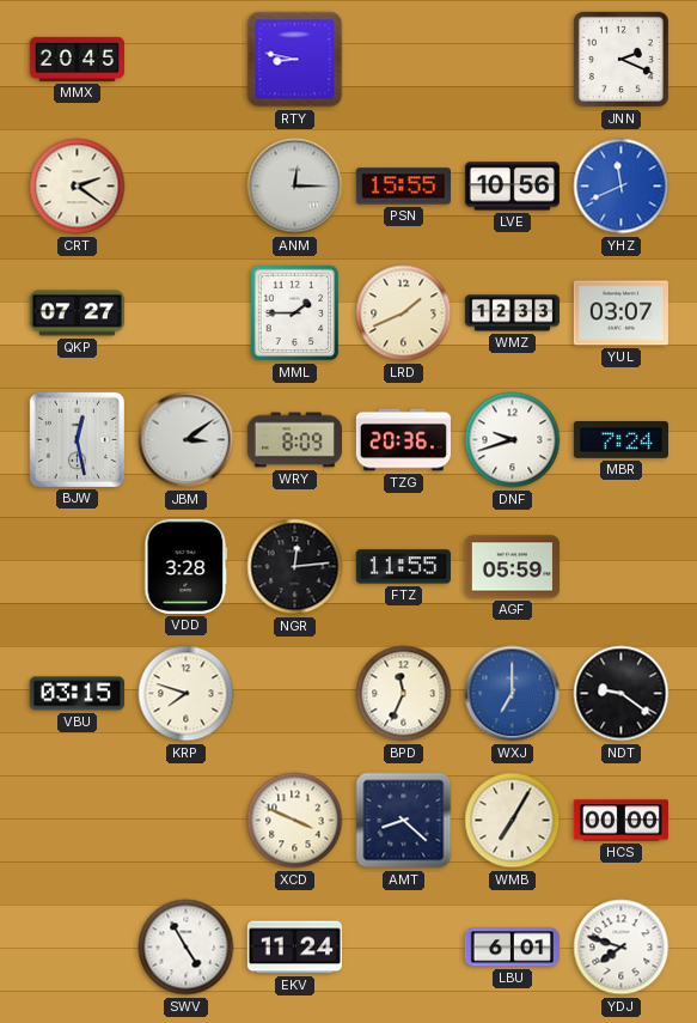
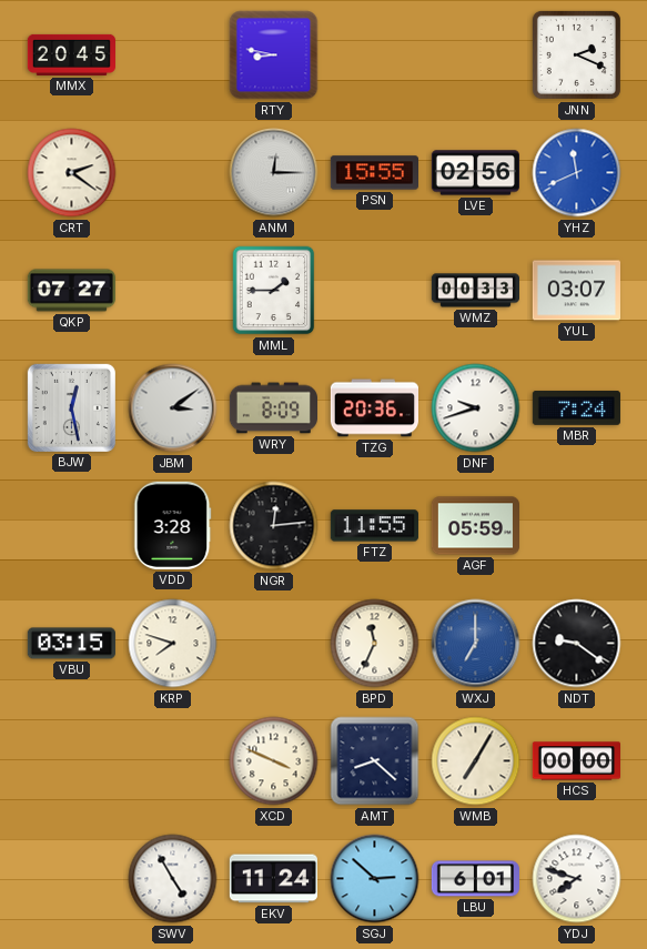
LVE: 10:56 -> 02:56
LRD: 1:41 -> none
WMZ: 12:33 -> 00:33
SGJ: none -> 2:52
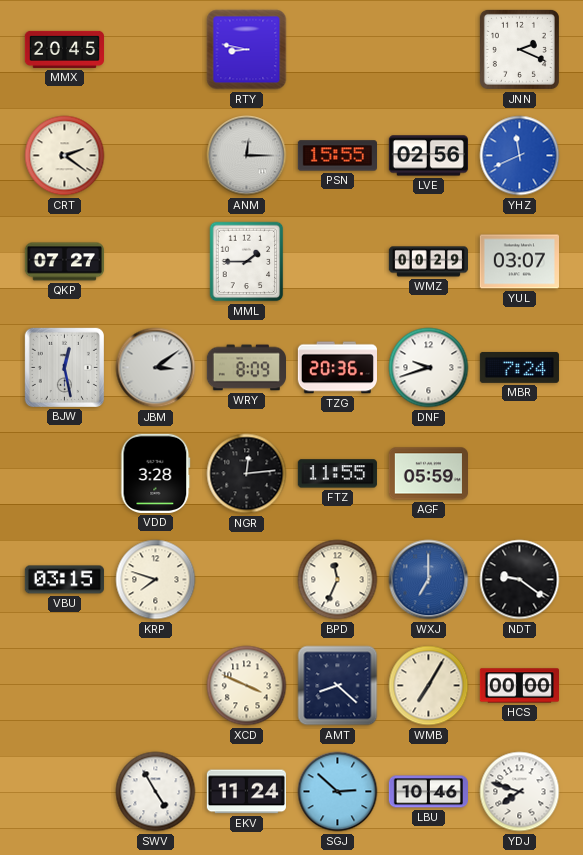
WMZ: 00:33 -> 00:29
LBU: 6:01 -> 10:46
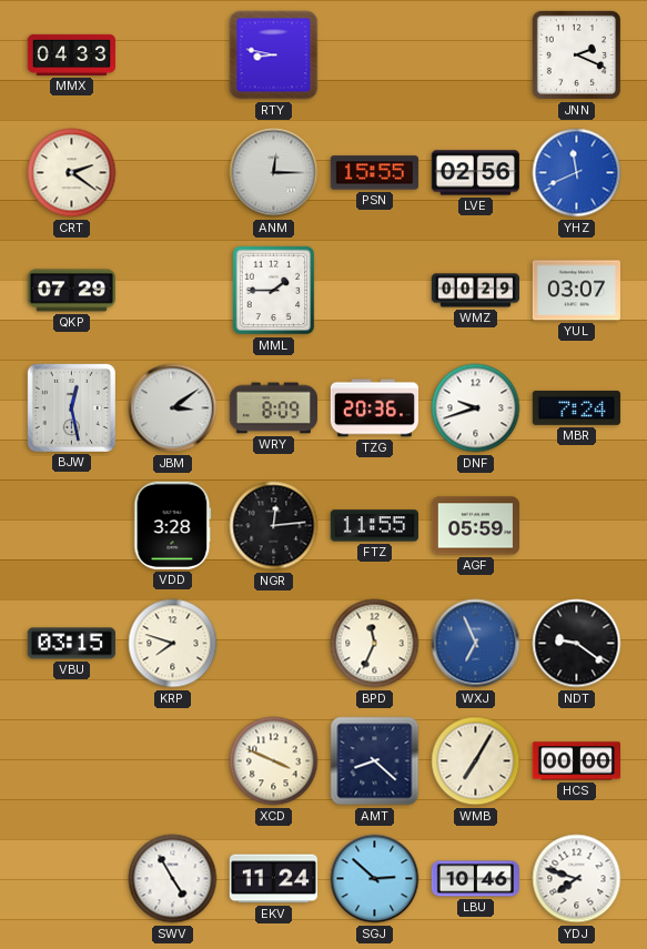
MMX: 20:45 -> 04:33
QKP: 07:27 -> 07:29
WXJ: 7:00 -> 6:56
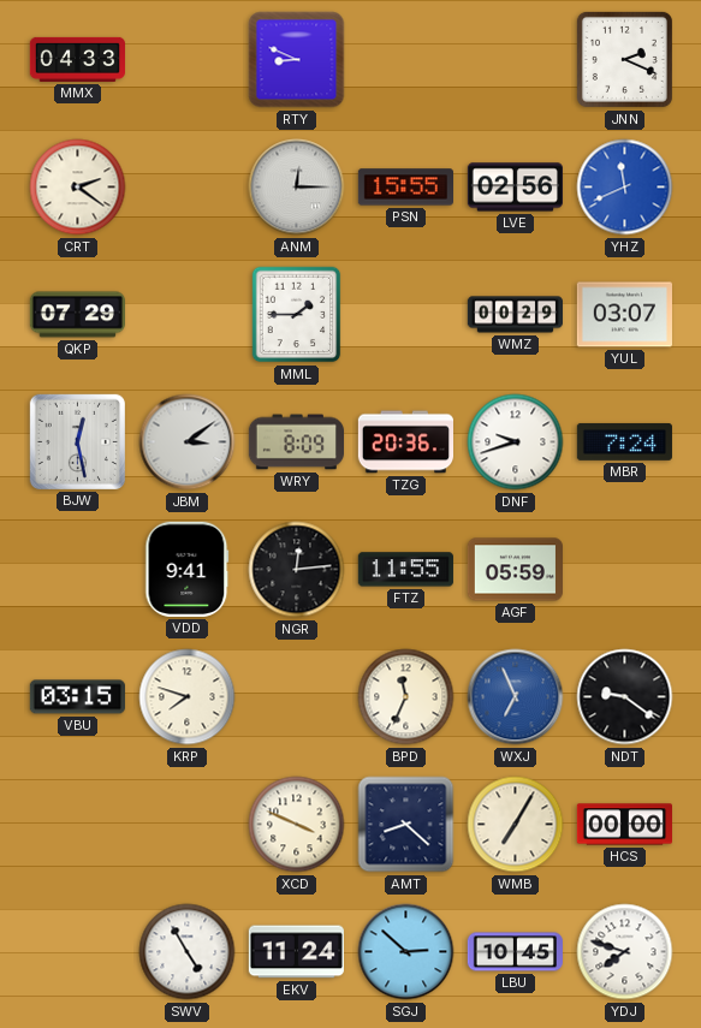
RTY: 8:47 -> 8:49
VDD: 3:28 -> 9:41
LBU: 10:46 -> 10:45
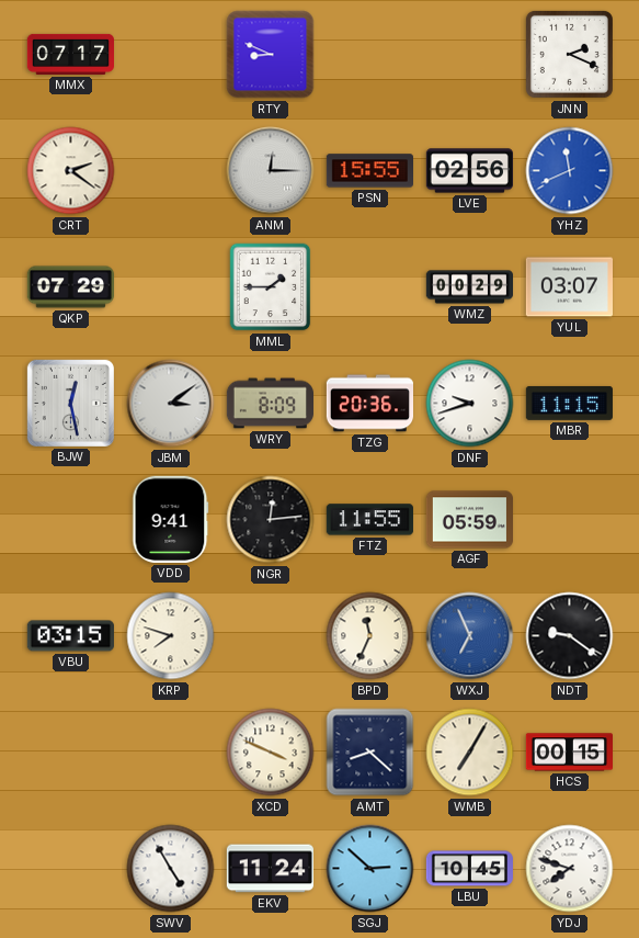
MMX: 04:33 -> 07:17
MBR: 7:24 -> 11:15
HCS: 00:00 -> 00:15
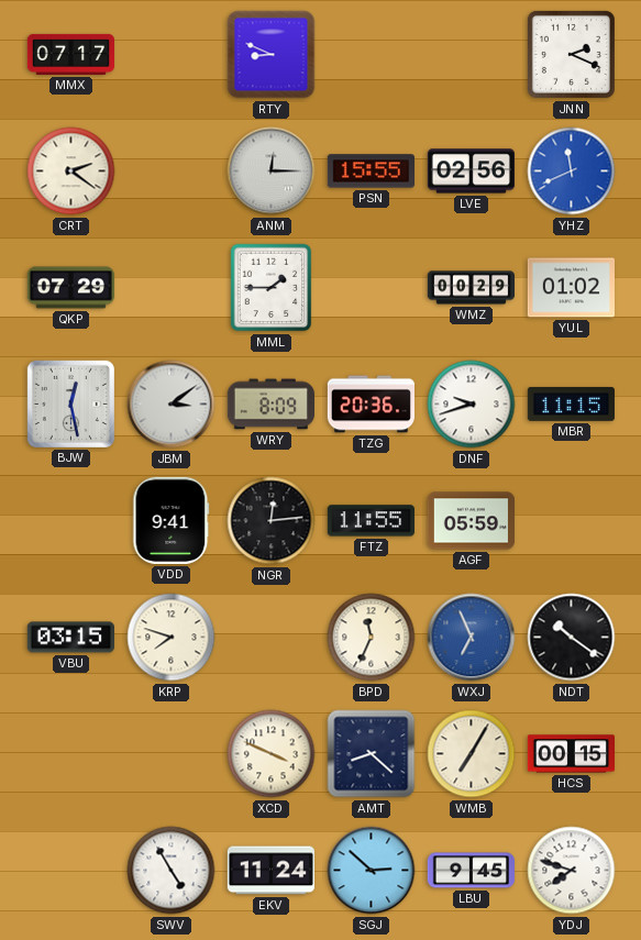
YUL: 03:07 -> 01:02
NDT: 9:21 -> 10:21
LBU: 10:45 -> 9:45
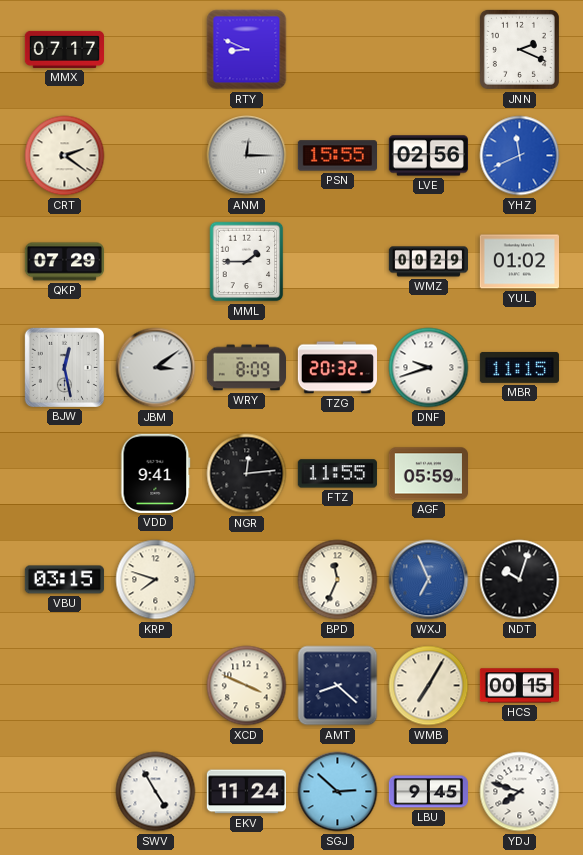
TZG: 20:36 -> 20:32
NDT: 10:21 -> 10:03
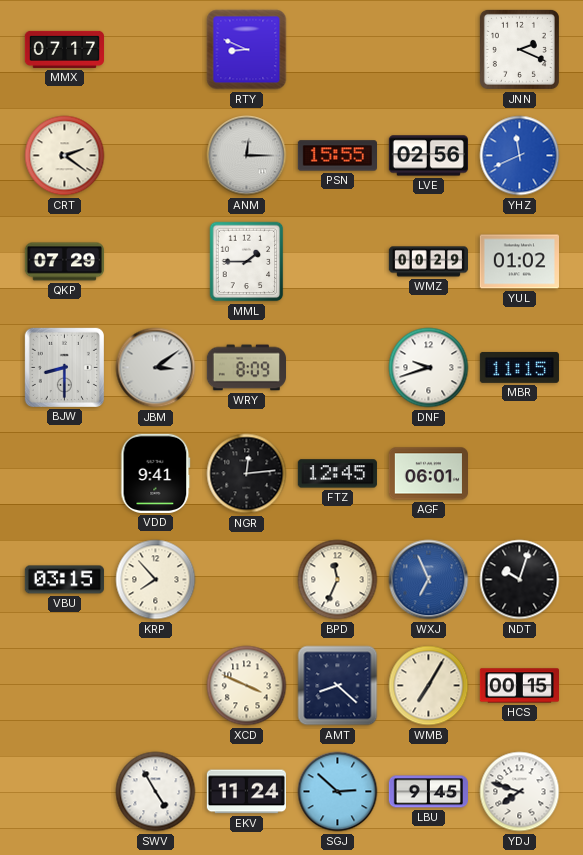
BJW: 12:28 -> 8:30
TZG: 20:32 -> none
FTZ: 11:55 -> 12:45
AGF: 05:59 -> 06:01
KRP: 7:48 -> 7:53
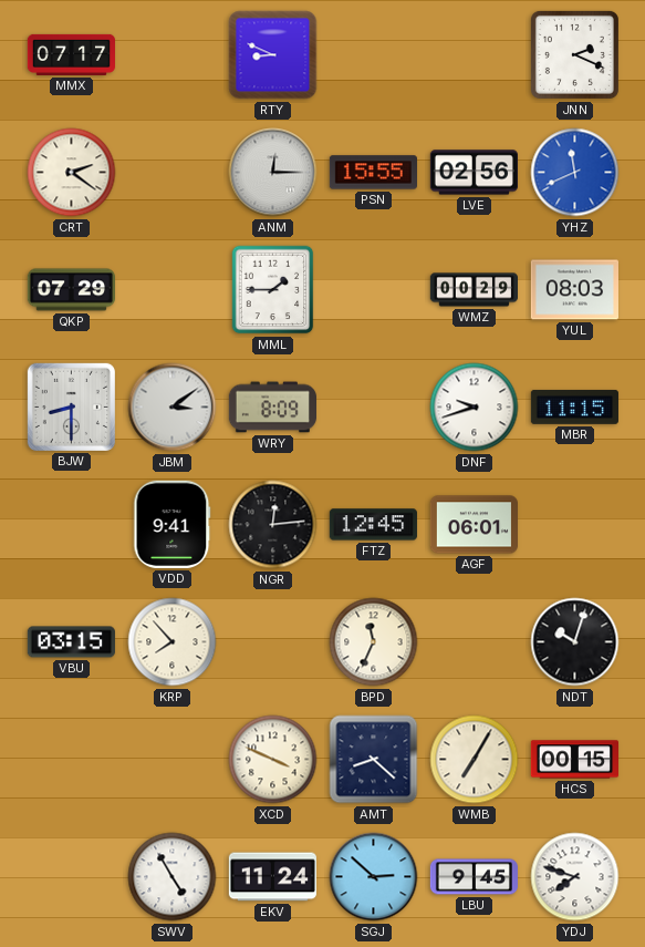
YUL: 01:02 -> 08:03
WXJ: 6:56 -> none
